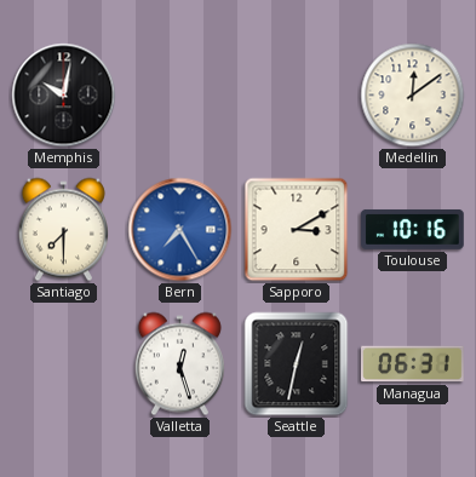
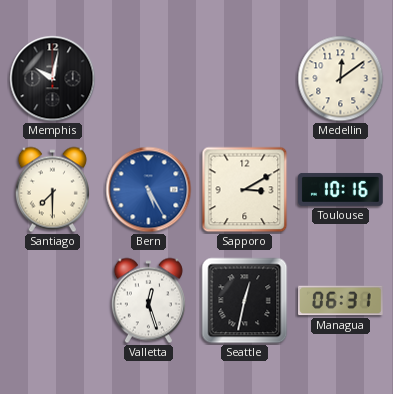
Bern: 7:25 -> 5:25
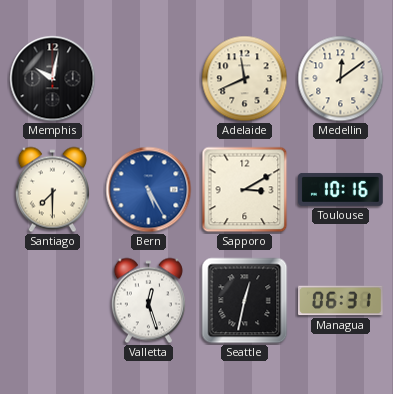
Adelaide: none -> 11:41
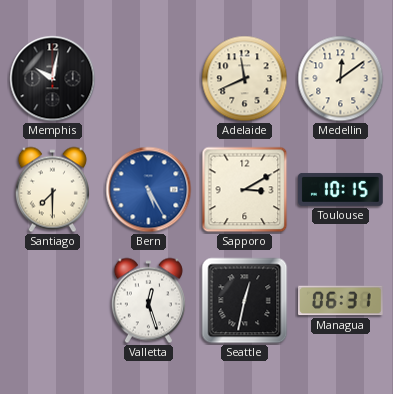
Toulouse: 10:16 -> 10:15
